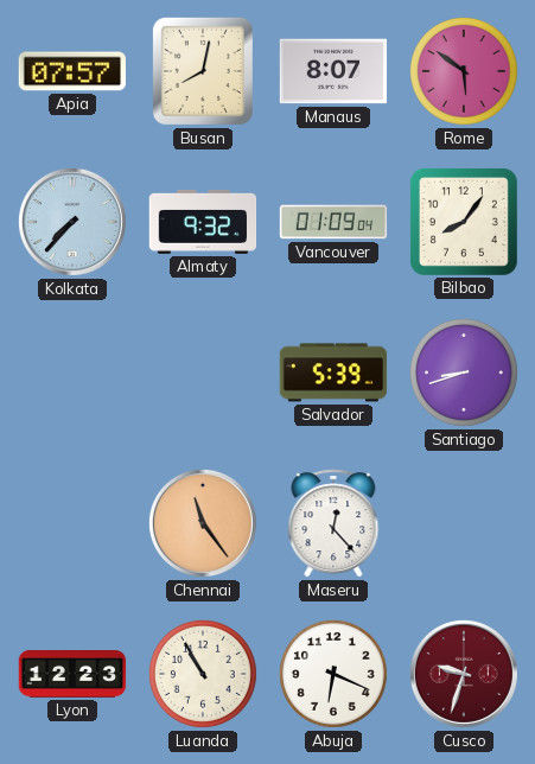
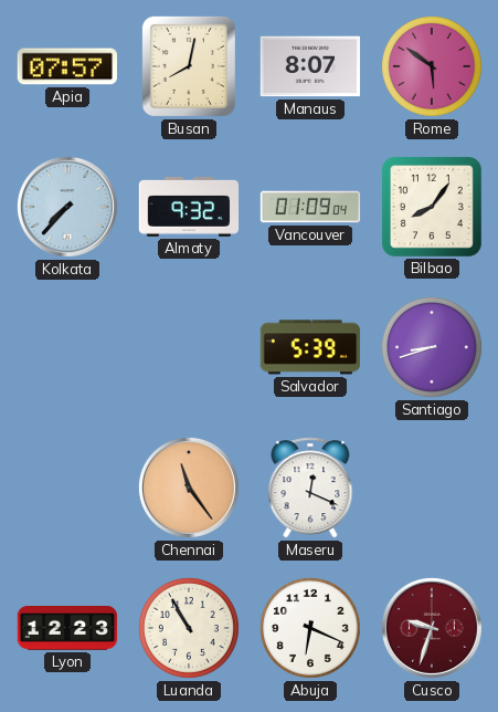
Maseru: 12:23 -> 12:19
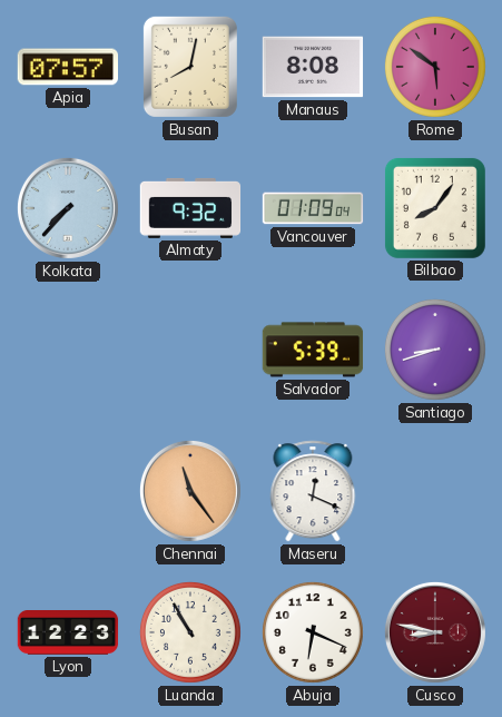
Manaus: 8:07 -> 8:08
Cusco: 9:33 -> 8:47
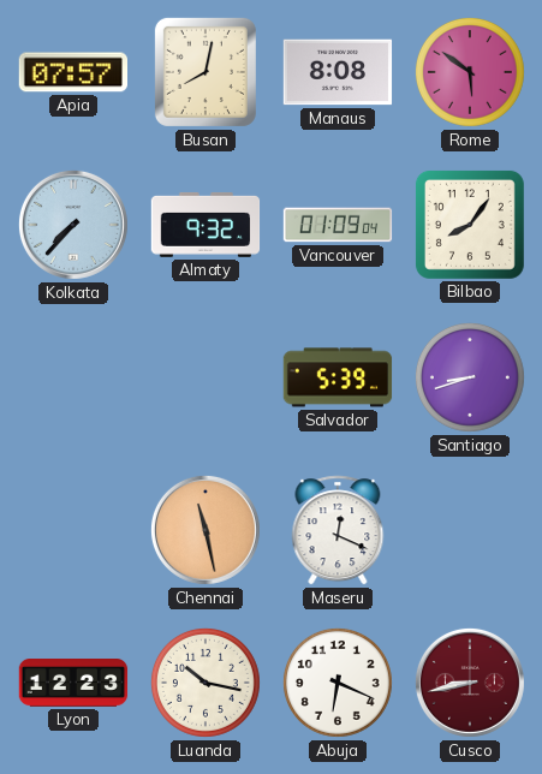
Chennai: 11:24 -> 11:28
Luanda: 10:55 -> 10:17
Cusco: 8:47 -> 8:43
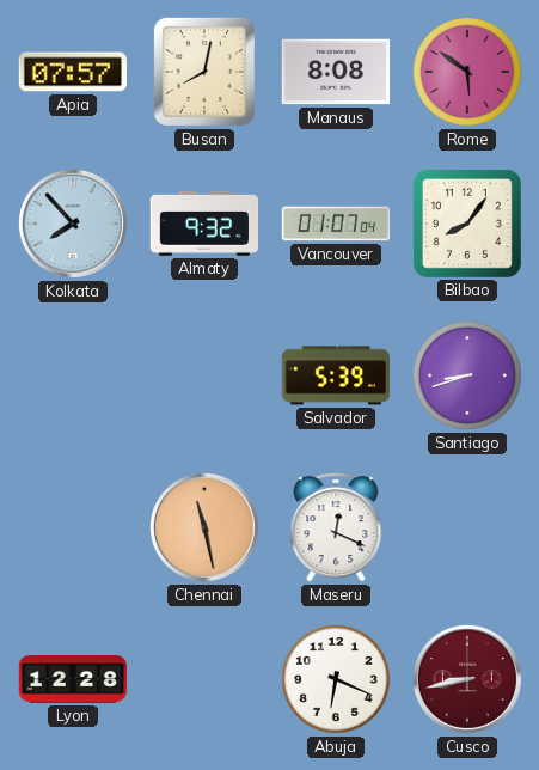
Kolkata: 7:37 -> 7:53
Vancouver: 01:09 -> 01:07
Lyon: 12:23 -> 12:28
Luanda: 10:17 -> none
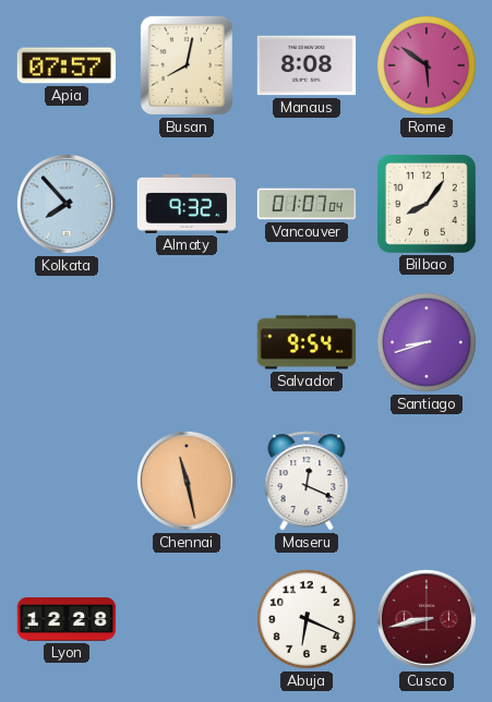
Salvador: 5:39 -> 9:54
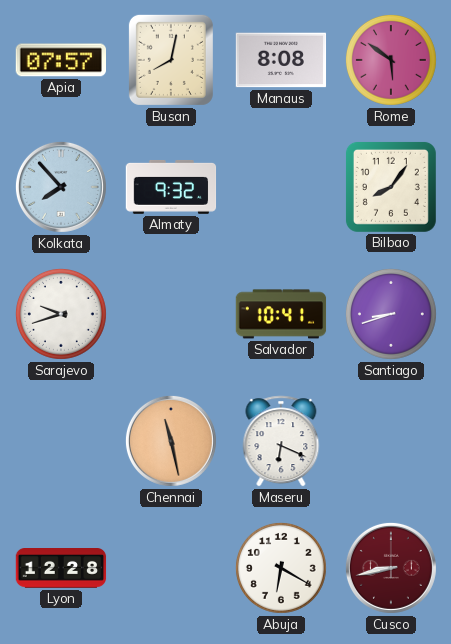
Vancouver: 01:07 -> none
Sarajevo: none -> 9:42
Salvador: 9:54 -> 10:41
Maseru: 12:19 -> 6:19
Abuja: 6:19 -> 6:20
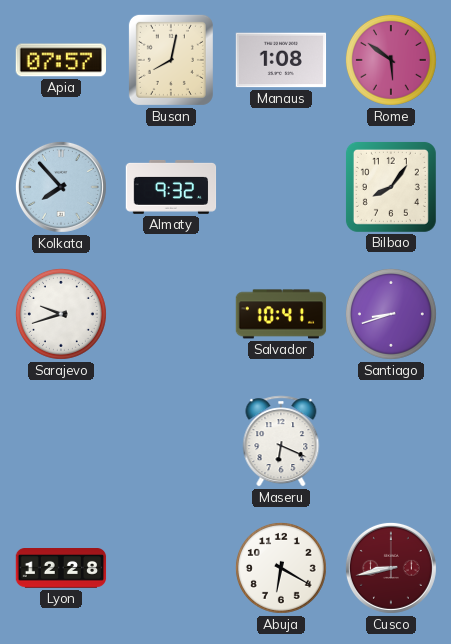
Manaus: 8:08 -> 1:08
Chennai: 11:28 -> none
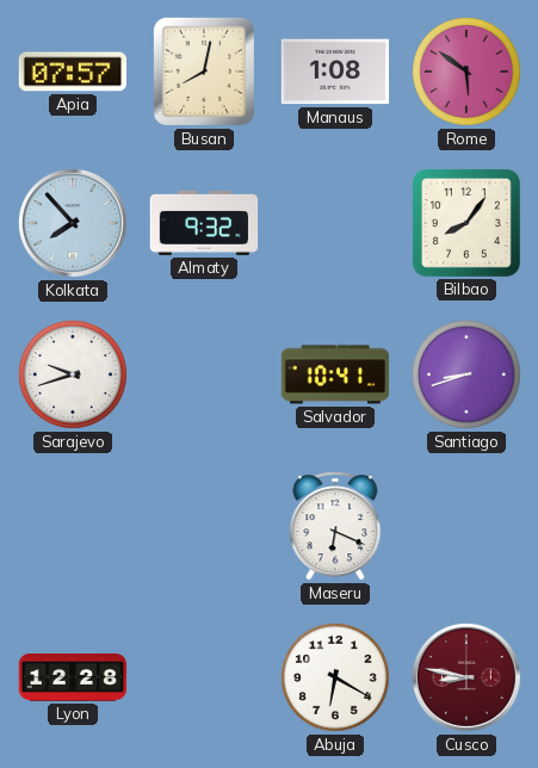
Cusco: 8:43 -> 8:47
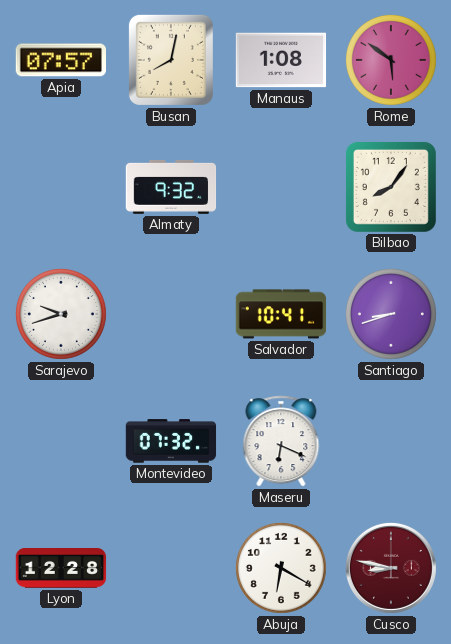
Kolkata: 7:53 -> none
Montevideo: none -> 07:32
